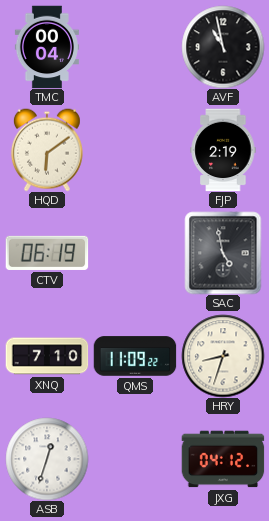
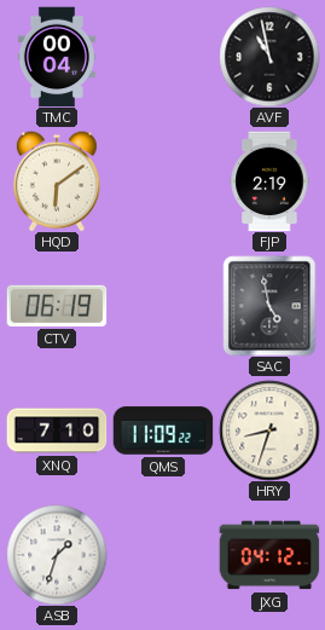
ASB: 12:33 -> 1:33
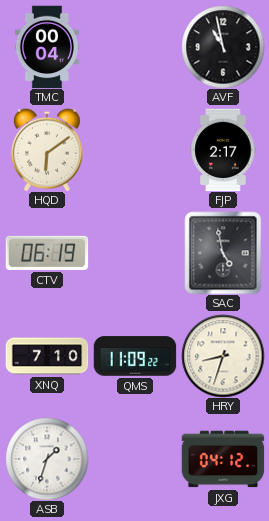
FJP: 2:19 -> 2:17
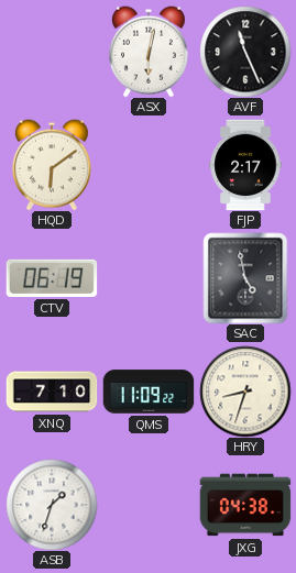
TMC: 00:04 -> none
ASX: none -> 6:02
AVF: 10:58 -> 11:26
JXG: 04:12 -> 04:38
